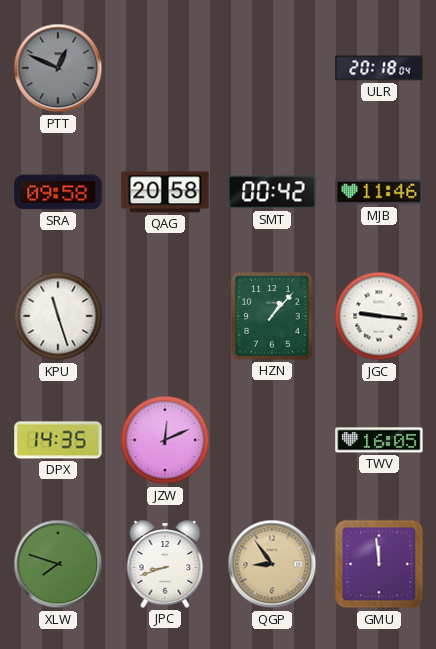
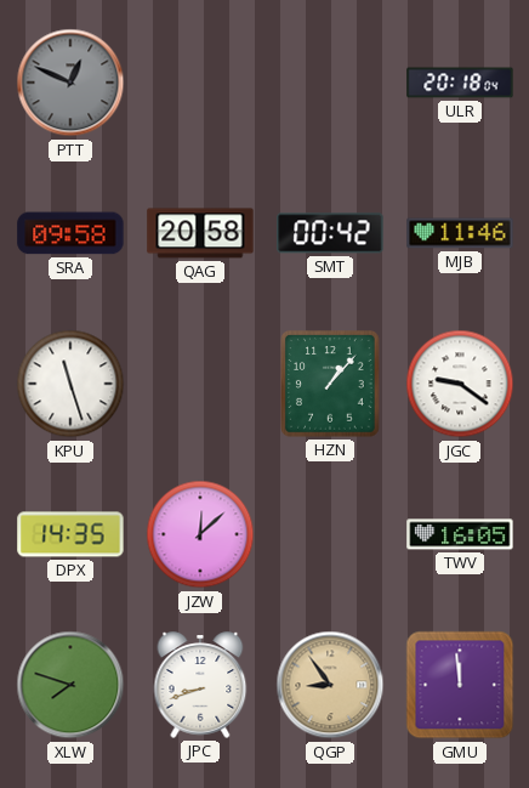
JGC: 9:16 -> 9:21
JZW: 12:11 -> 12:08
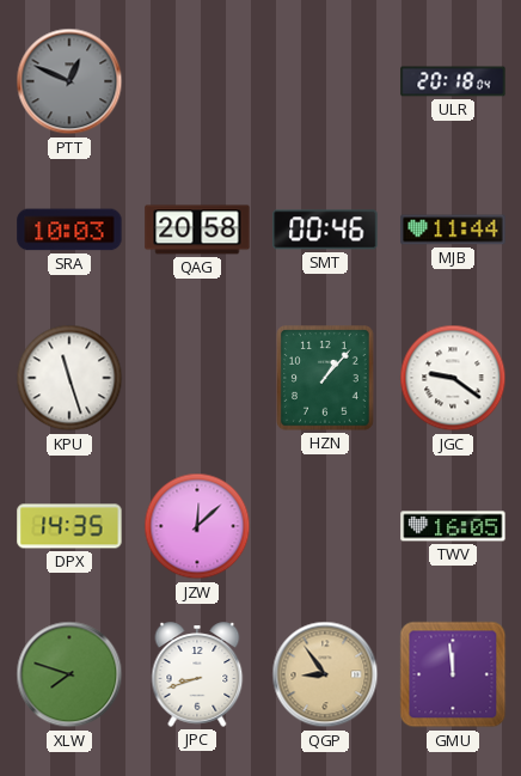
SRA: 09:58 -> 10:03
SMT: 00:42 -> 00:46
MJB: 11:46 -> 11:44
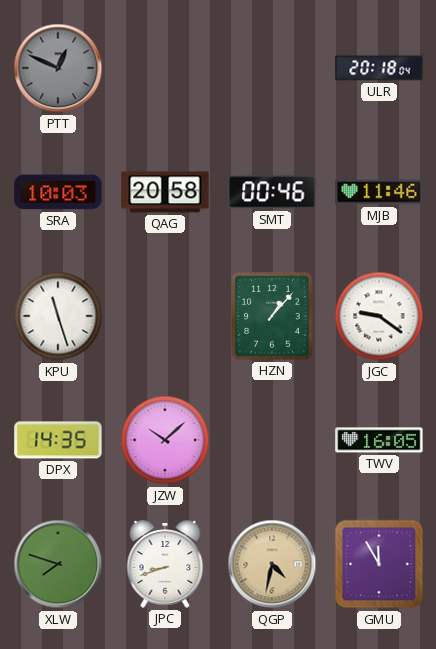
MJB: 11:44 -> 11:46
JZW: 12:08 -> 10:08
QGP: 8:54 -> 4:32
GMU: 11:59 -> 11:55
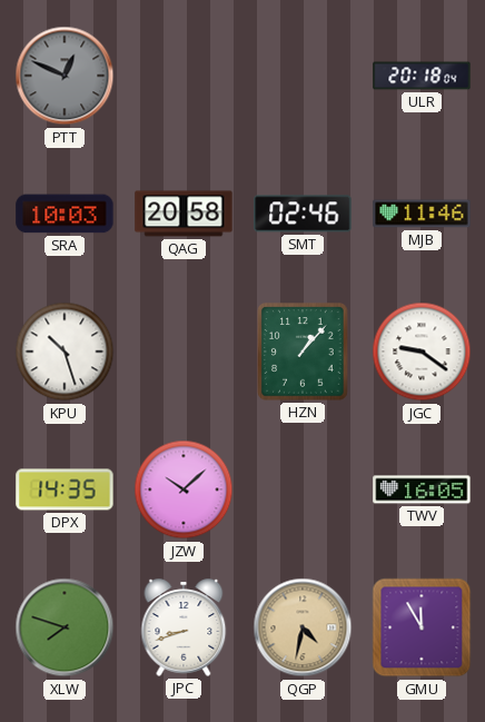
SMT: 00:46 -> 02:46
KPU: 11:27 -> 10:27
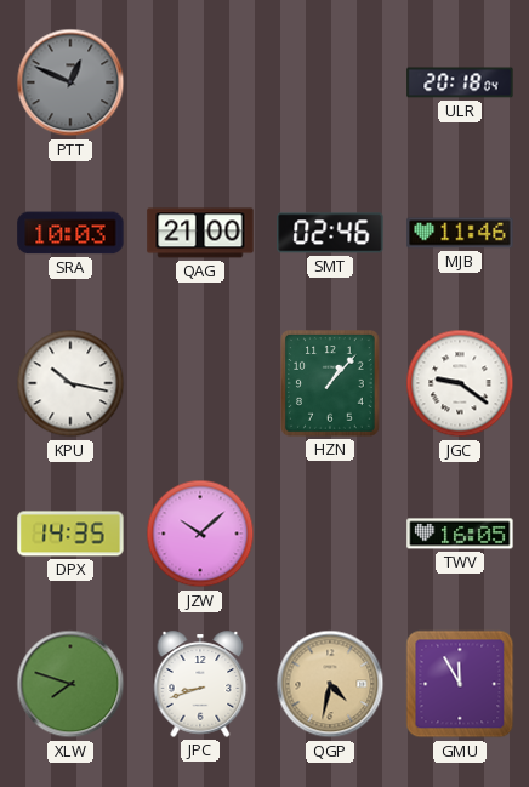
QAG: 20:58 -> 21:00
KPU: 10:27 -> 10:17
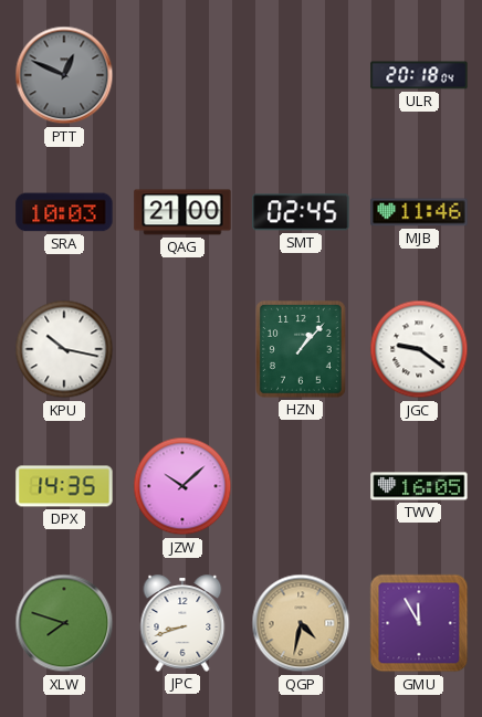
SMT: 02:46 -> 02:45
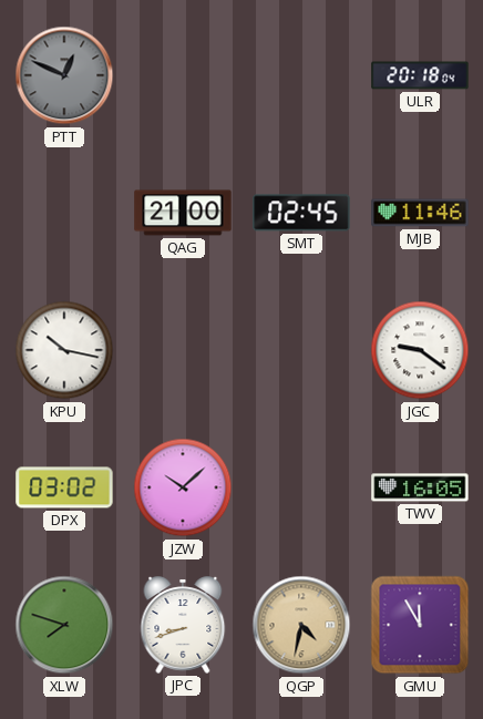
SRA: 10:03 -> none
HZN: 1:07 -> none
DPX: 14:35 -> 03:02
